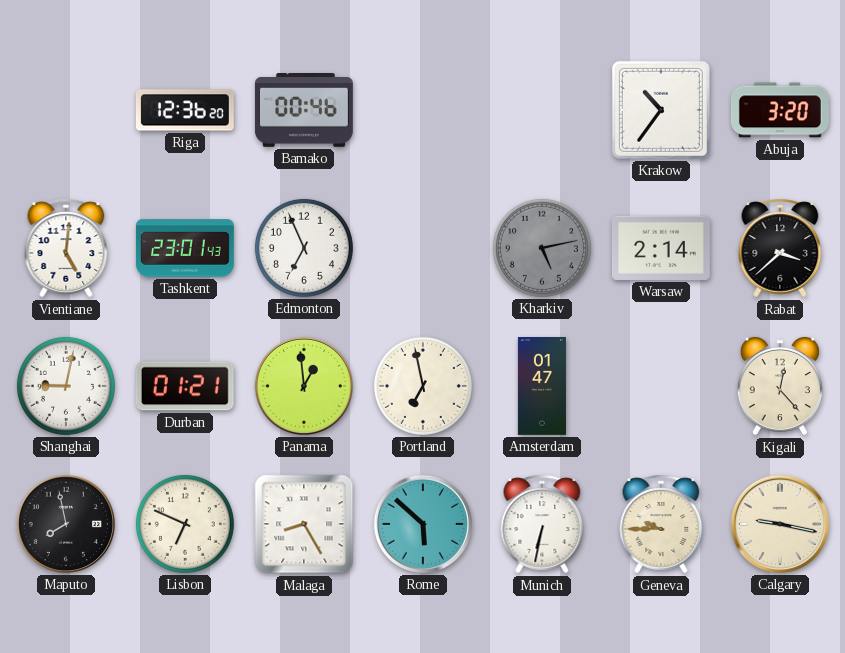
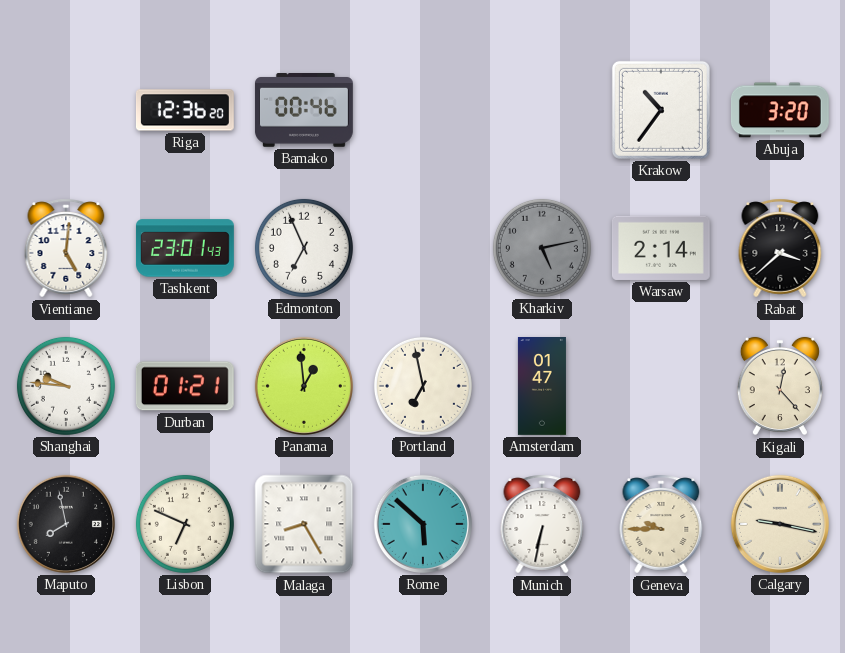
Shanghai: 9:02 -> 9:46
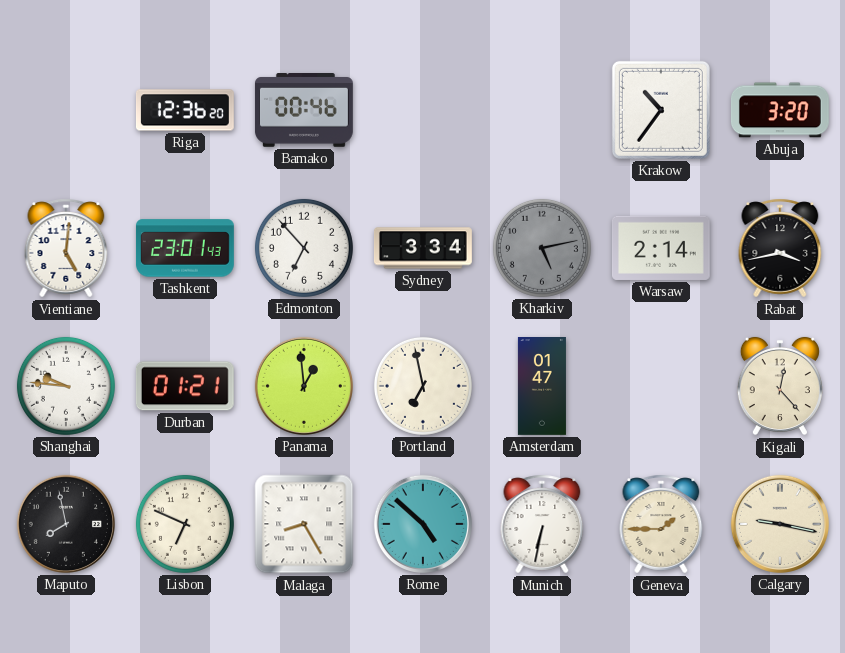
Edmonton: 6:56 -> 6:53
Sydney: none -> 3:34
Rabat: 3:38 -> 3:43
Rome: 5:52 -> 4:52
Geneva: 9:45 -> 1:45
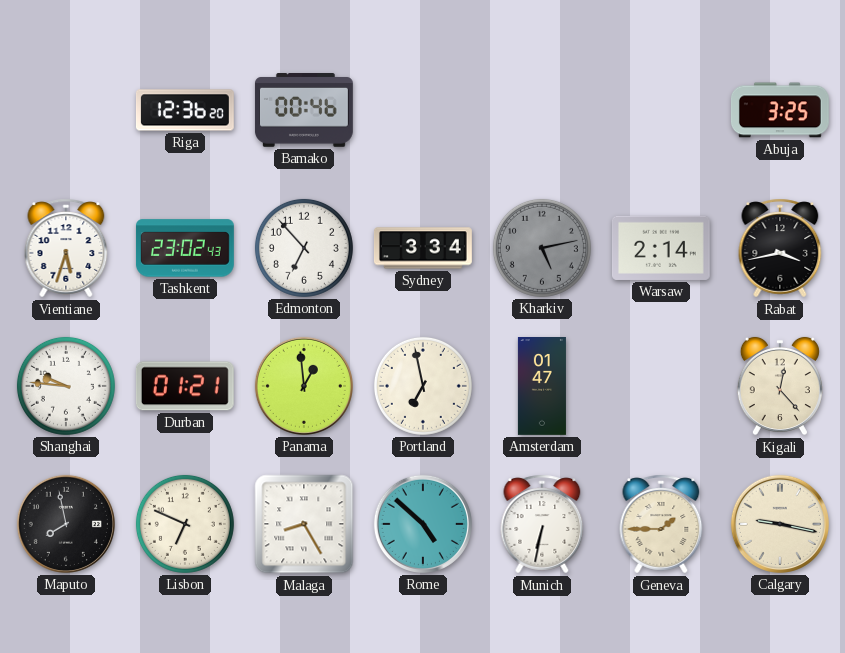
Krakow: 10:36 -> none
Abuja: 3:20 -> 3:25
Vientiane: 5:01 -> 5:33
Tashkent: 23:01 -> 23:02
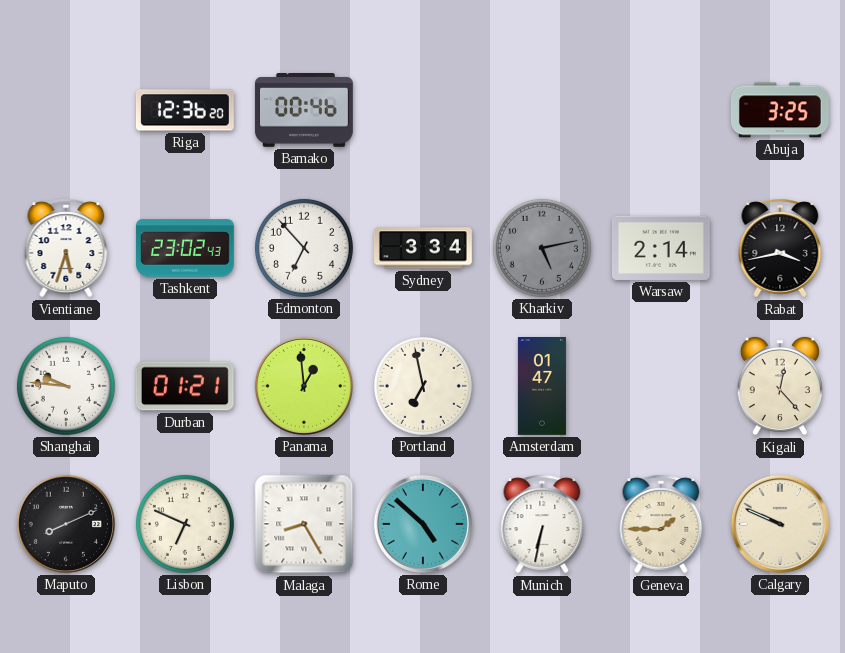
Maputo: 7:58 -> 8:11
Calgary: 9:17 -> 9:49
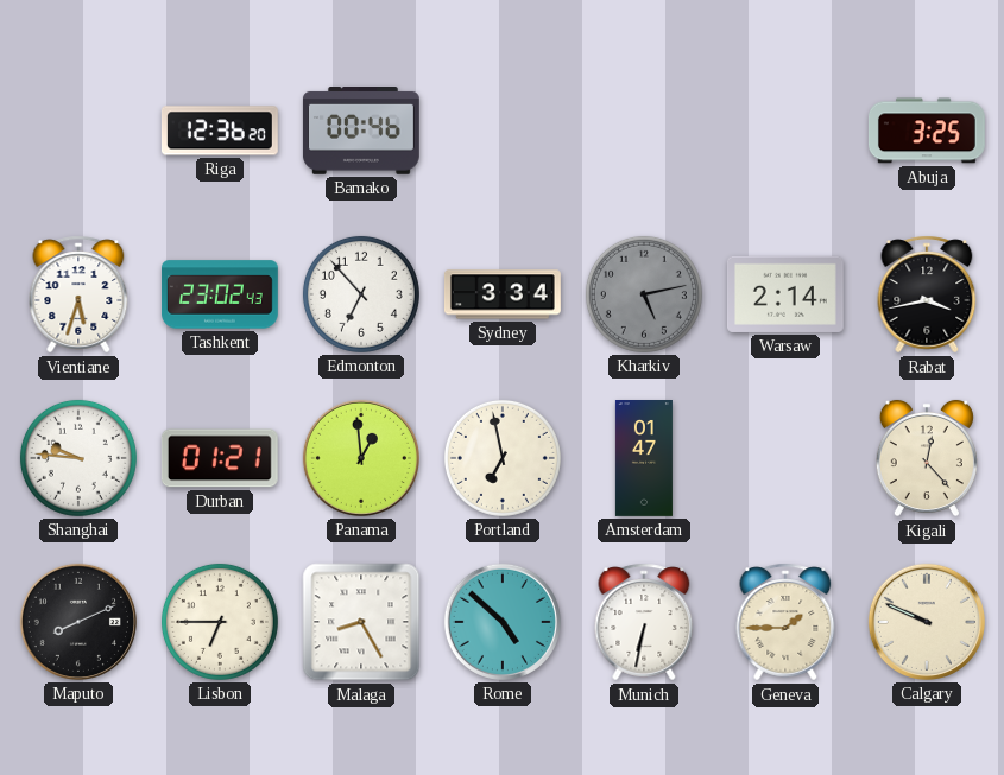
Lisbon: 6:49 -> 6:45
